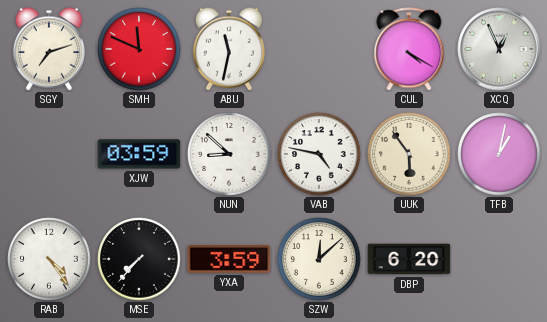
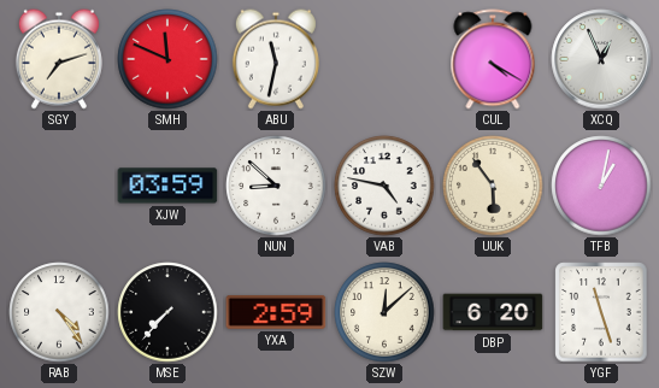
YXA: 3:59 -> 2:59
YGF: none -> 11:27
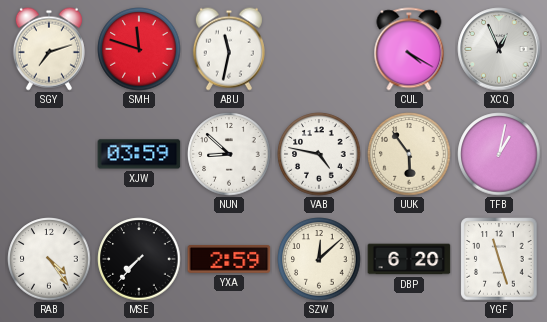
SMH: 11:49 -> 11:48
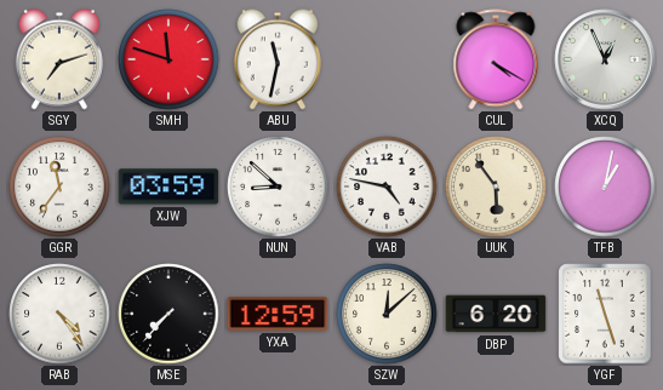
GGR: none -> 11:36
YXA: 2:59 -> 12:59
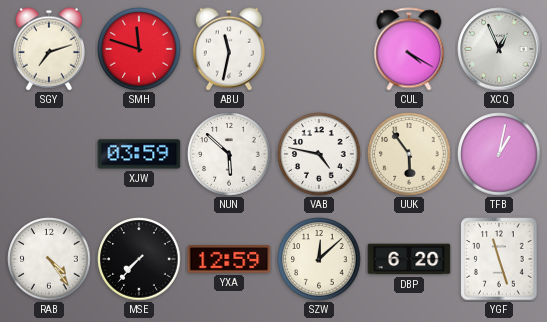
GGR: 11:36 -> none
NUN: 8:52 -> 5:52
